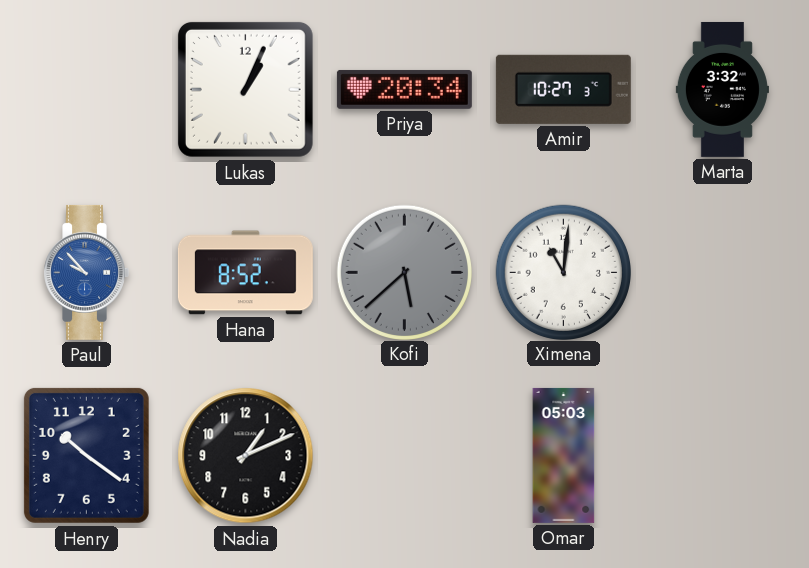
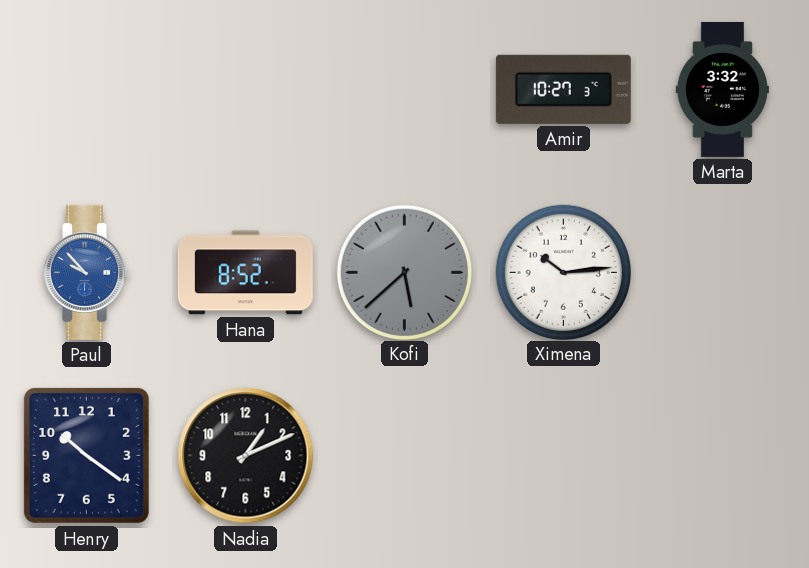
Lukas: 1:04 -> none
Priya: 20:34 -> none
Ximena: 11:01 -> 10:14
Omar: 05:03 -> none
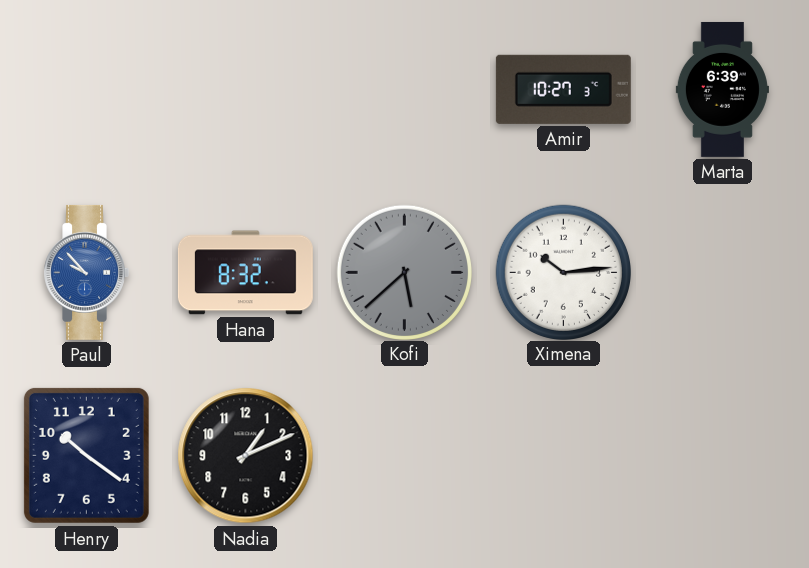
Marta: 3:32 -> 6:39
Hana: 8:52 -> 8:32
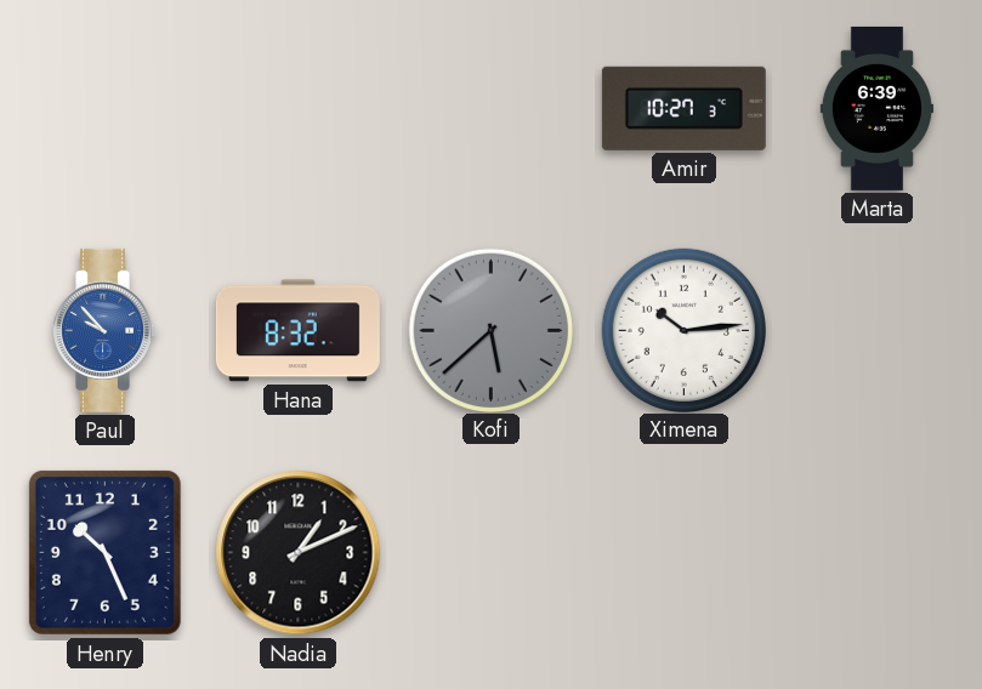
Henry: 10:21 -> 10:26
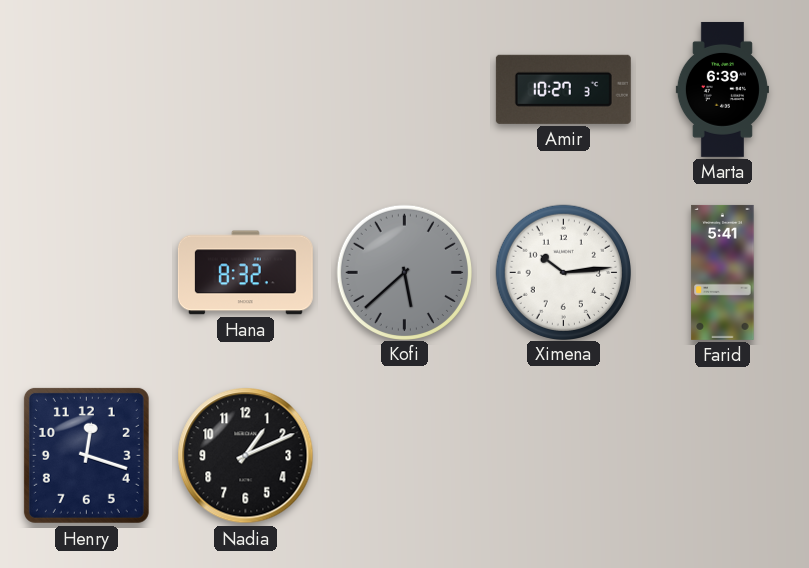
Paul: 9:53 -> none
Farid: none -> 5:41
Henry: 10:26 -> 12:18
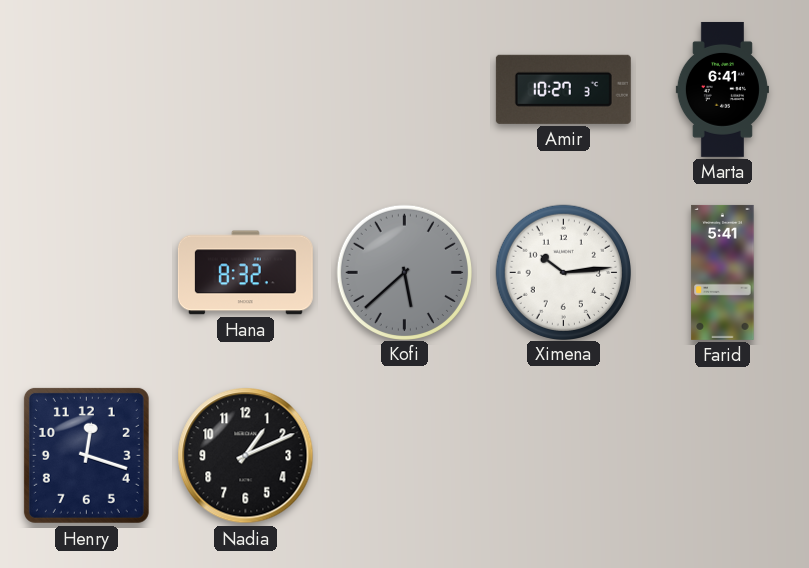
Marta: 6:39 -> 6:41
